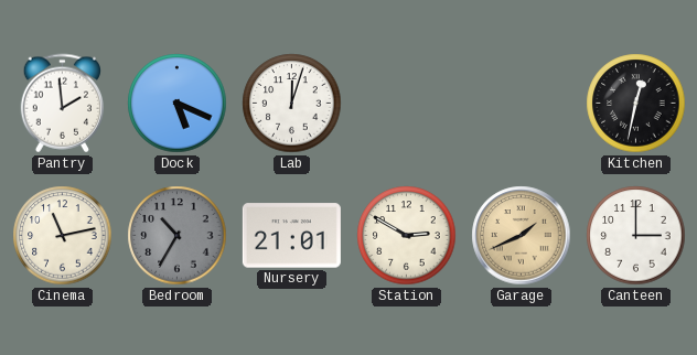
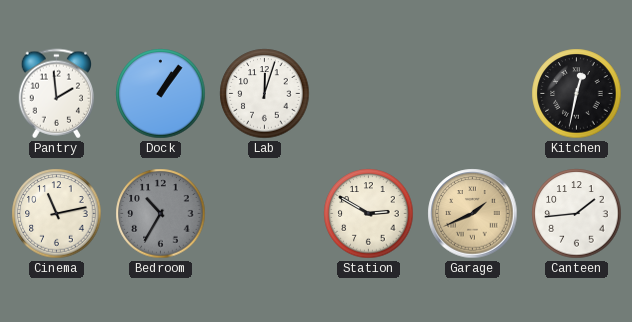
Dock: 5:19 -> 1:06
Nursery: 21:01 -> none
Canteen: 3:00 -> 1:44
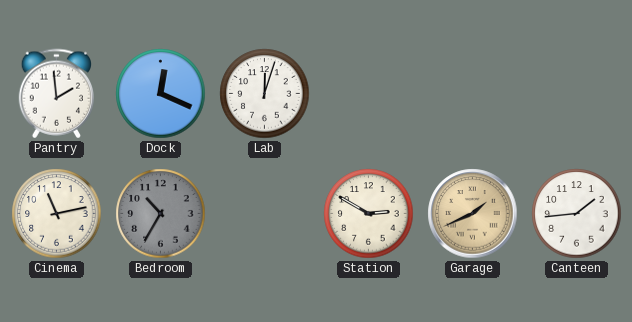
Dock: 1:06 -> 12:19
Kitchen: 12:32 -> none
